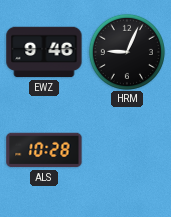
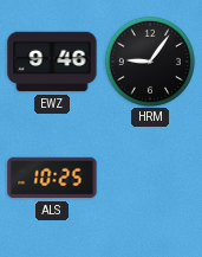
HRM: 9:04 -> 9:06
ALS: 10:28 -> 10:25
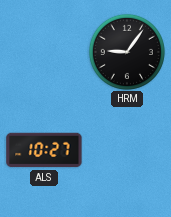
EWZ: 9:46 -> none
ALS: 10:25 -> 10:27
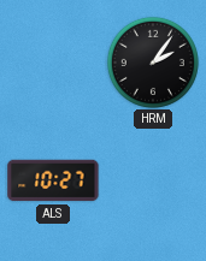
HRM: 9:06 -> 2:06
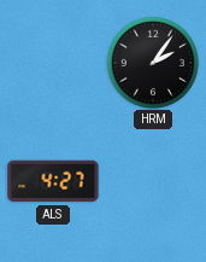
ALS: 10:27 -> 4:27
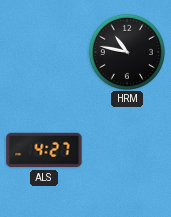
HRM: 2:06 -> 10:47
